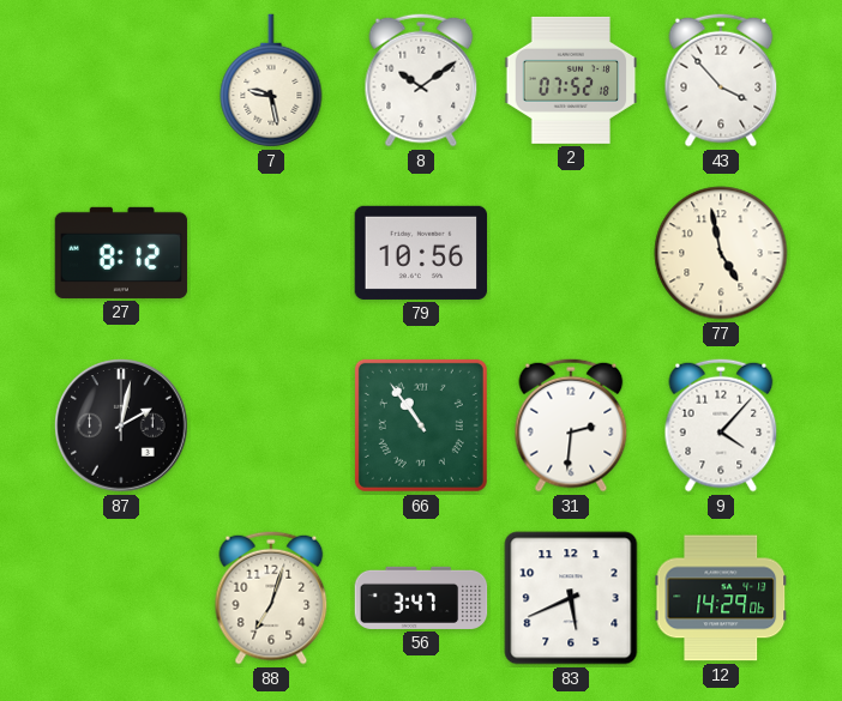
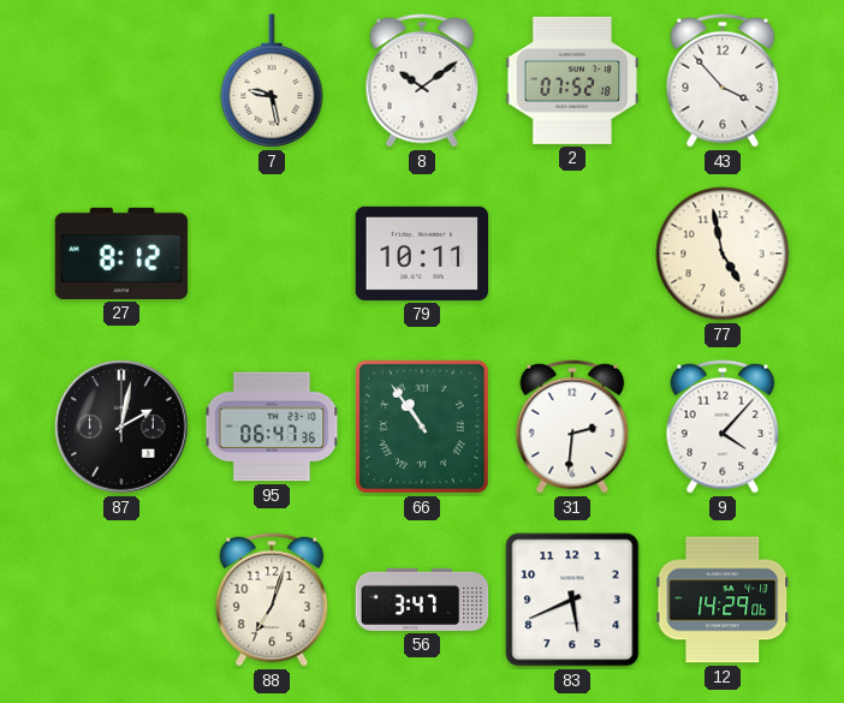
79: 10:56 -> 10:11
95: none -> 06:47
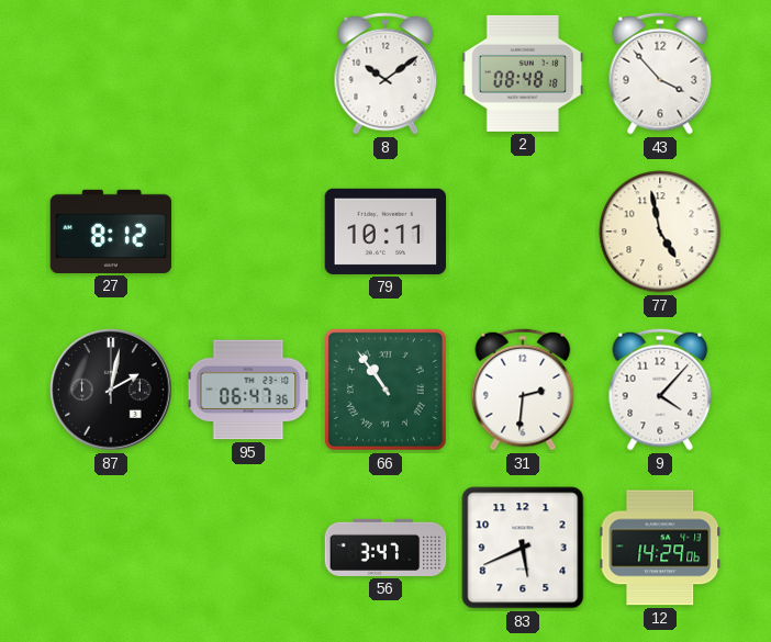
7: 9:28 -> none
2: 07:52 -> 08:48
88: 7:03 -> none
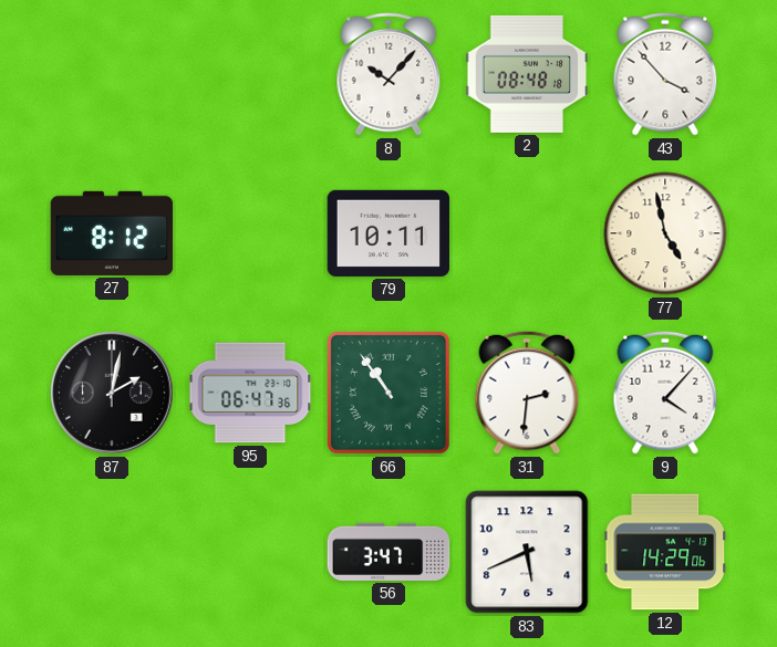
8: 10:09 -> 10:07
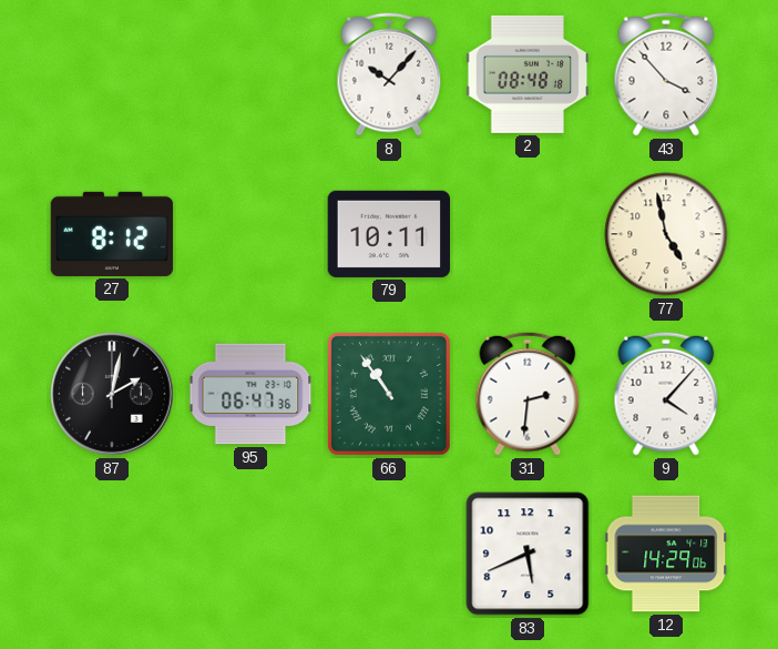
56: 3:47 -> none
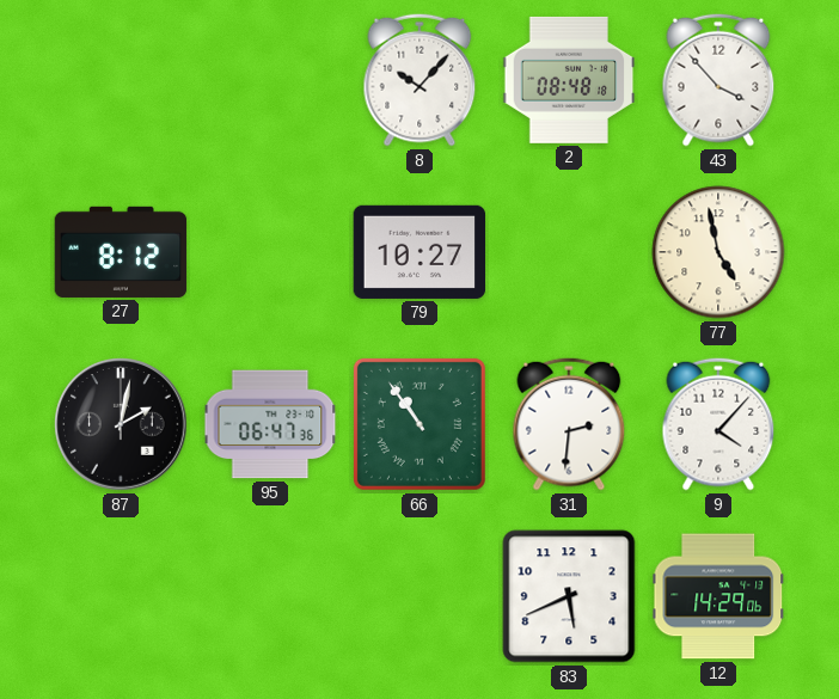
79: 10:11 -> 10:27
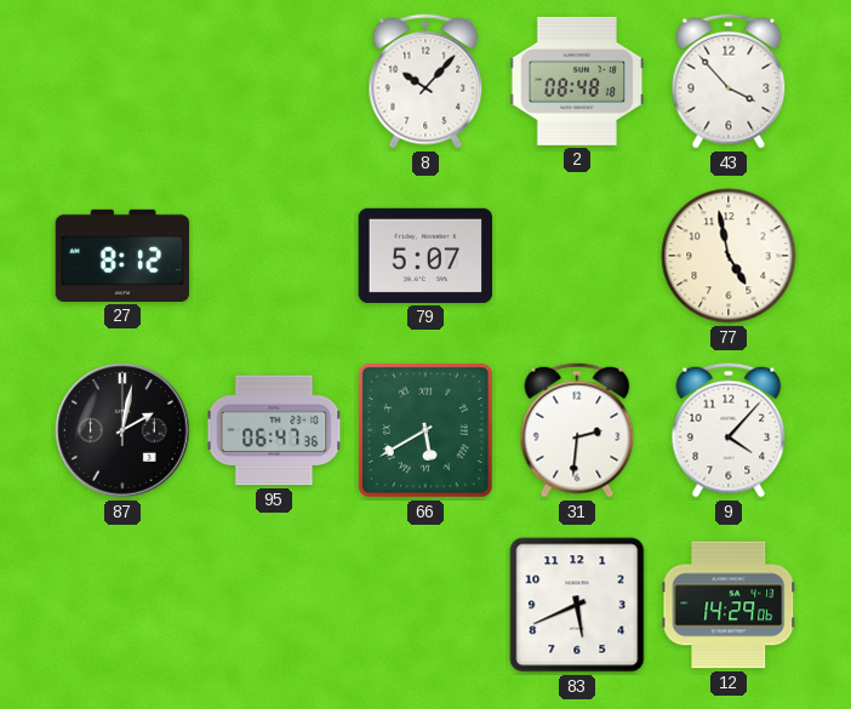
79: 10:27 -> 5:07
66: 10:54 -> 5:40
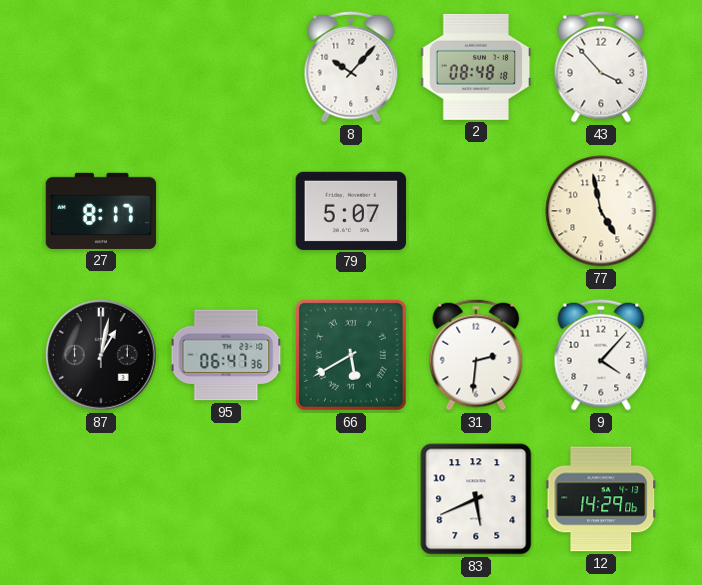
27: 8:12 -> 8:17
87: 2:02 -> 1:02
